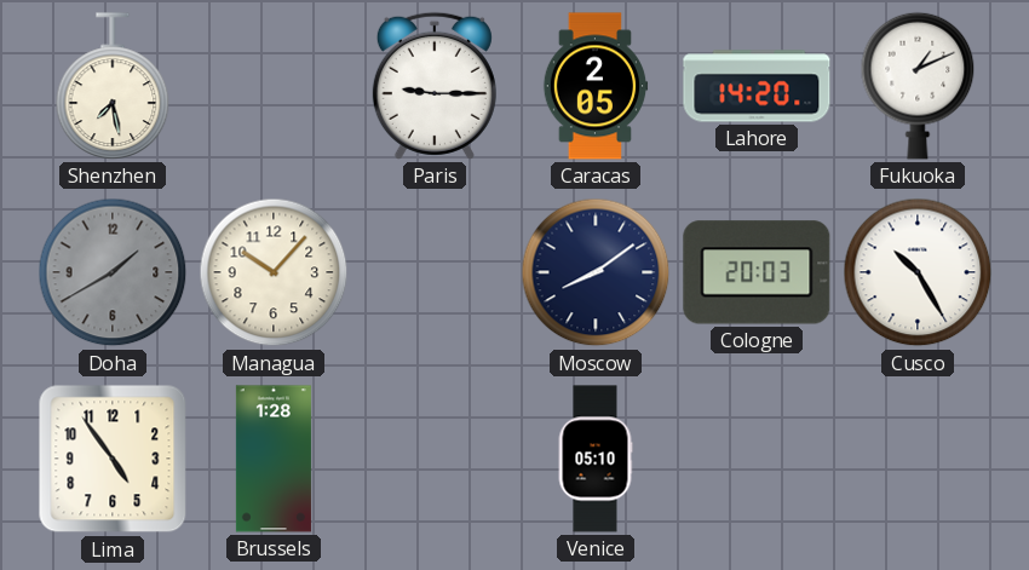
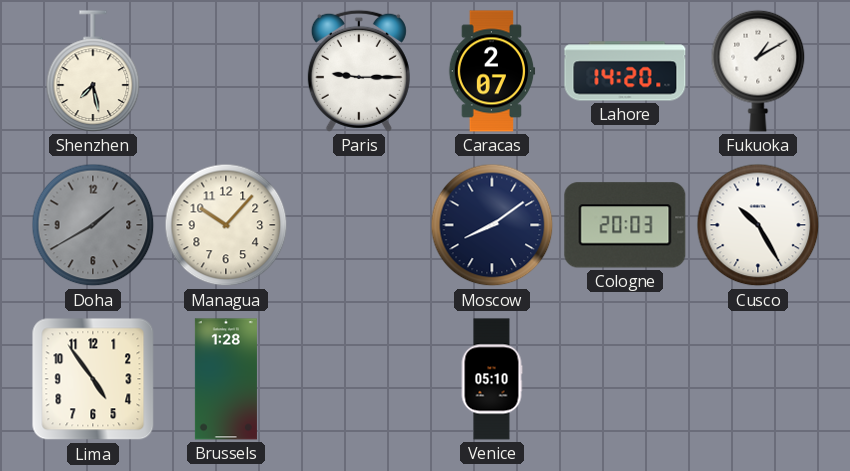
Caracas: 2:05 -> 2:07
Fukuoka: 1:11 -> 1:10
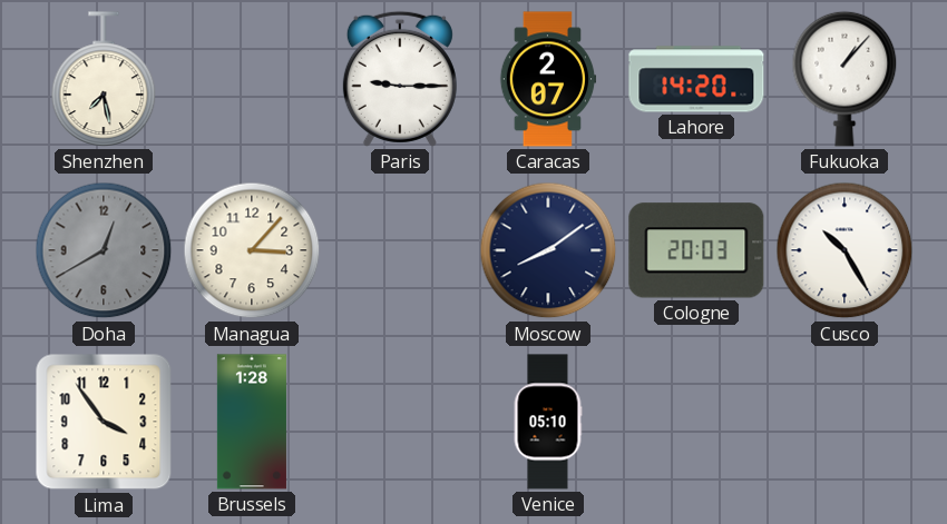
Fukuoka: 1:10 -> 1:07
Doha: 1:40 -> 12:40
Managua: 10:07 -> 3:07
Lima: 4:54 -> 3:54
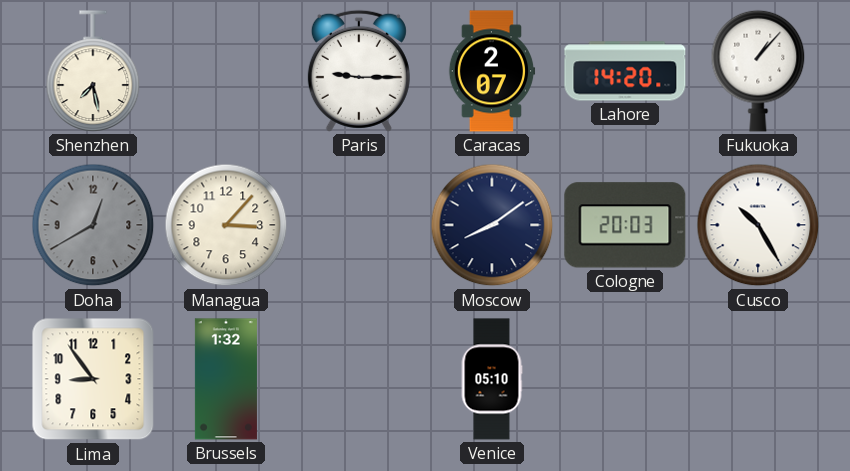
Lima: 3:54 -> 8:54
Brussels: 1:28 -> 1:32
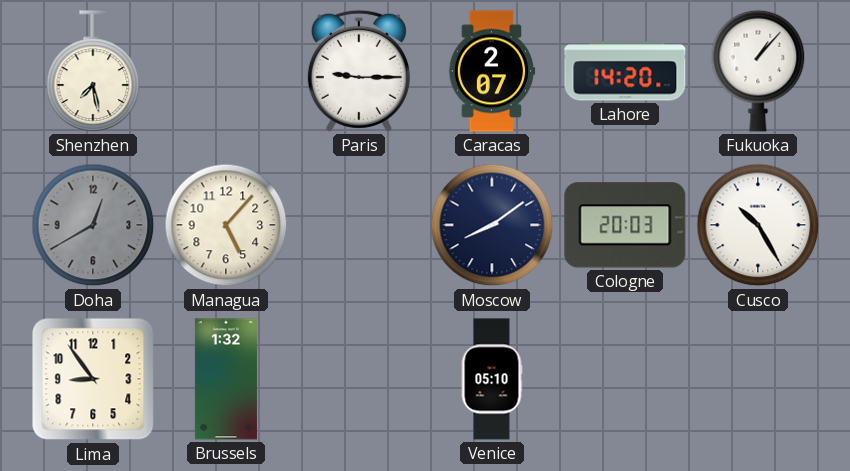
Managua: 3:07 -> 5:07
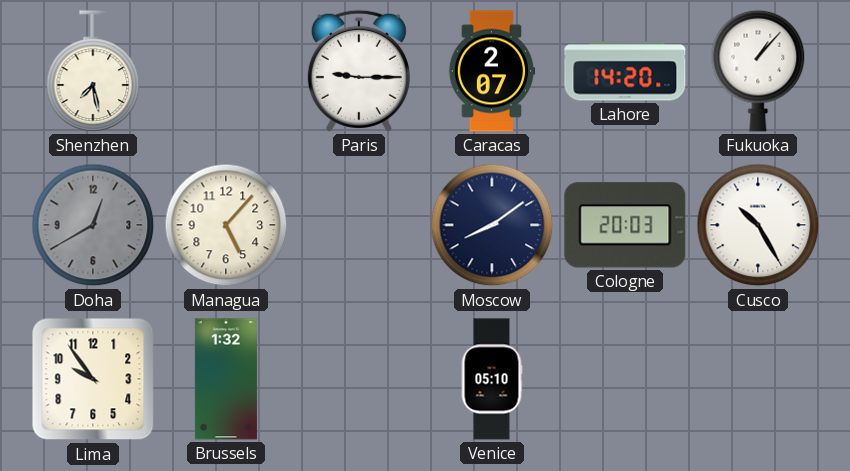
Lima: 8:54 -> 9:54
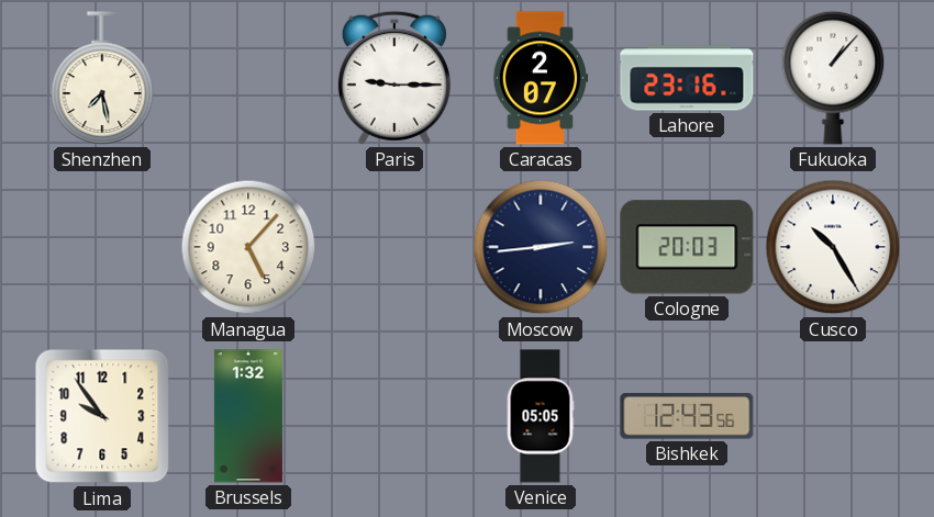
Lahore: 14:20 -> 23:16
Doha: 12:40 -> none
Moscow: 8:09 -> 2:44
Venice: 05:10 -> 05:05
Bishkek: none -> 12:43
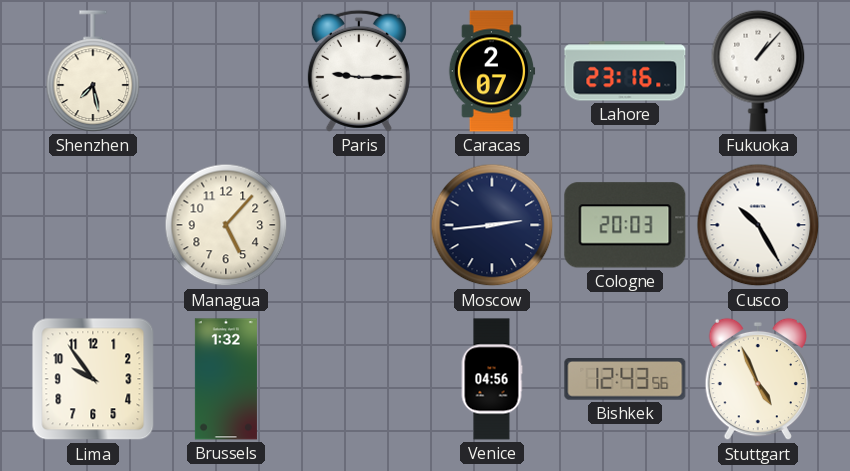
Venice: 05:05 -> 04:56
Stuttgart: none -> 4:56
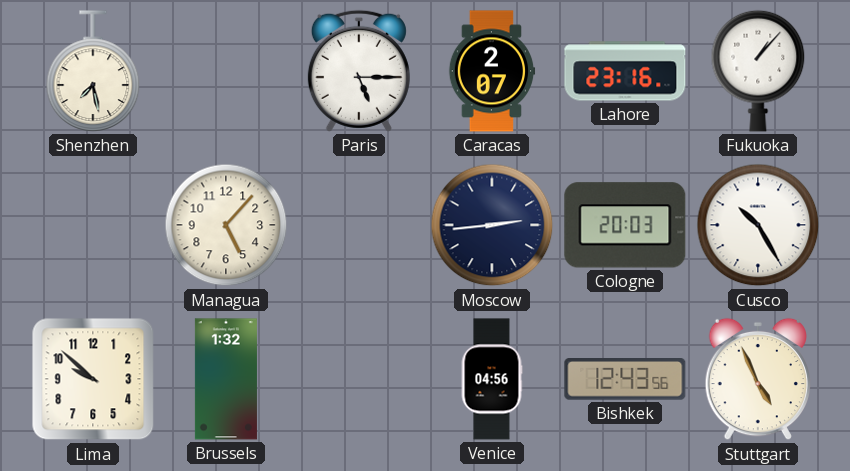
Paris: 9:15 -> 5:15
Lima: 9:54 -> 9:52
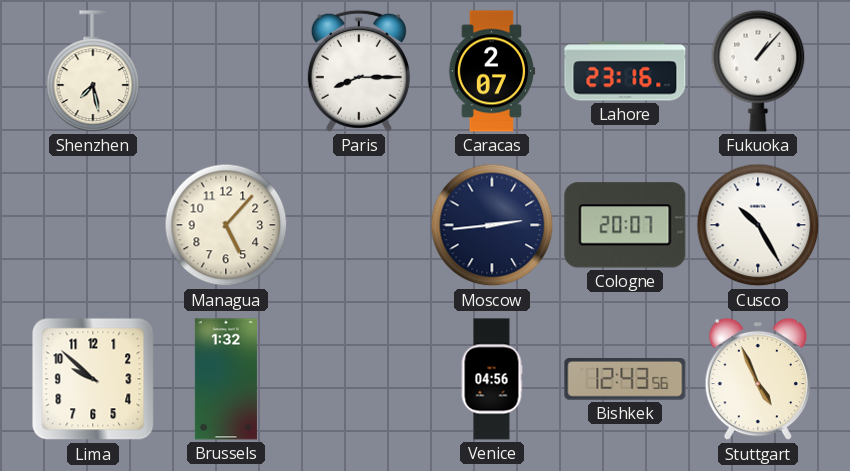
Paris: 5:15 -> 8:15
Cologne: 20:03 -> 20:07
